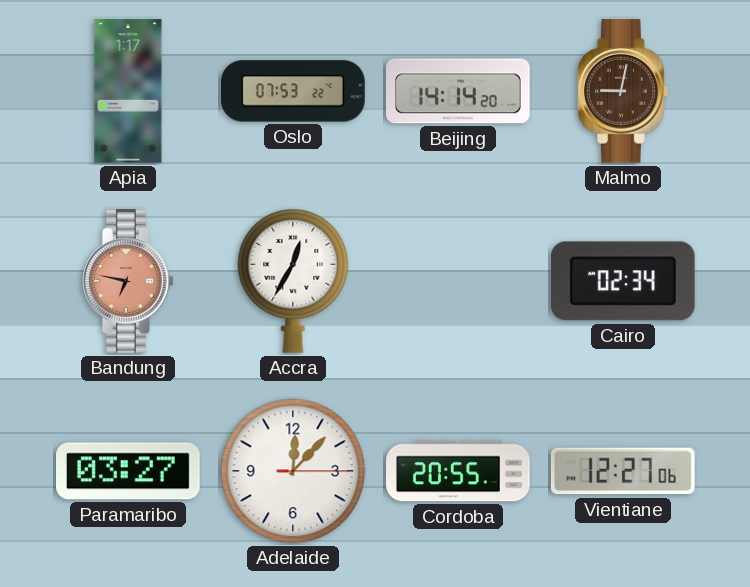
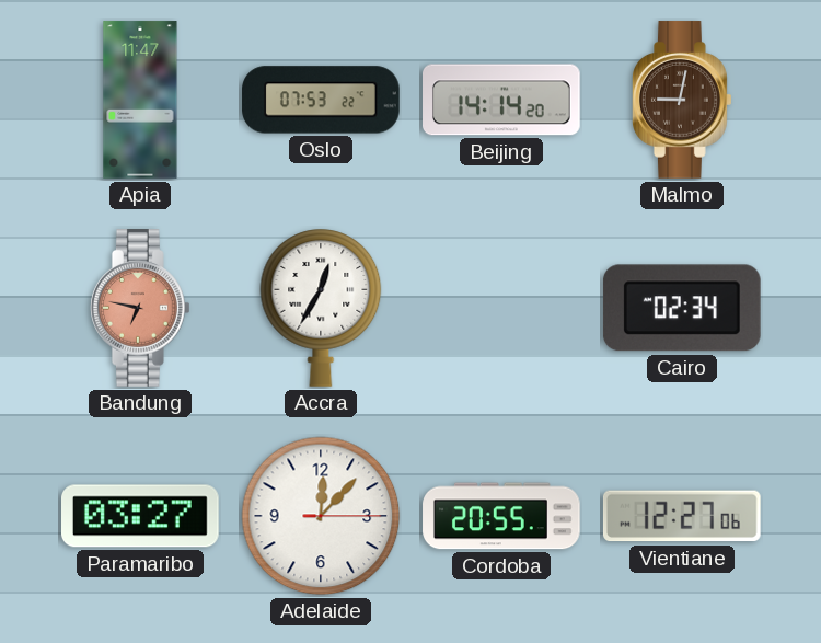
Apia: 1:17 -> 11:47
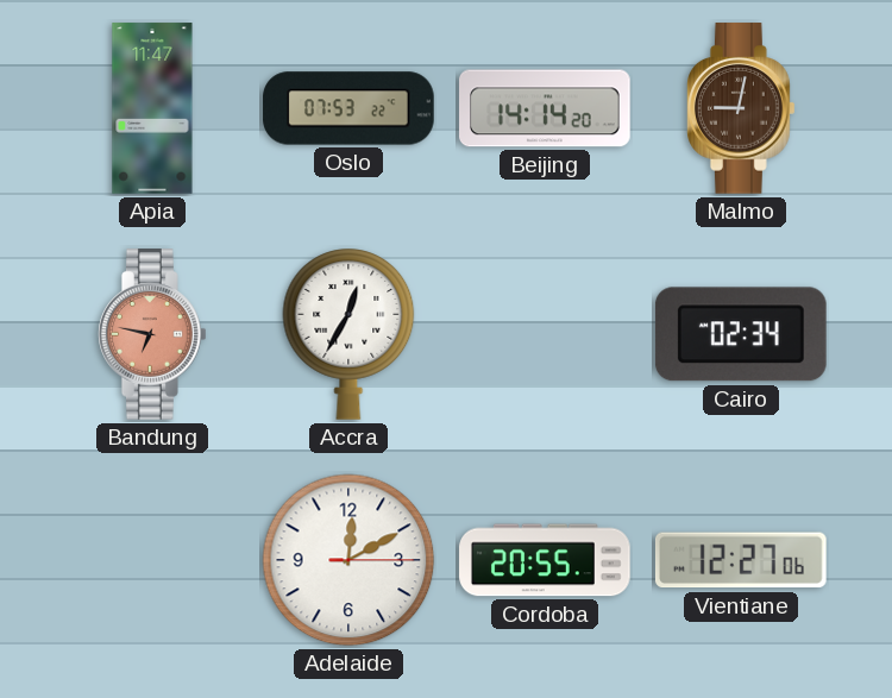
Paramaribo: 03:27 -> none
Adelaide: 12:07 -> 12:10
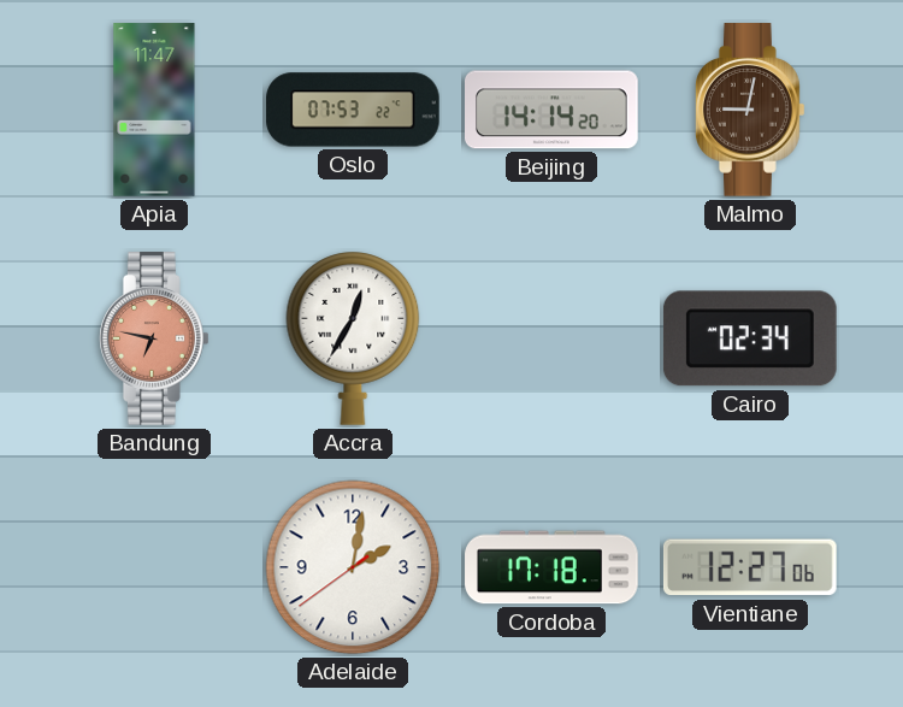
Adelaide: 12:10 -> 2:01
Cordoba: 20:55 -> 17:18
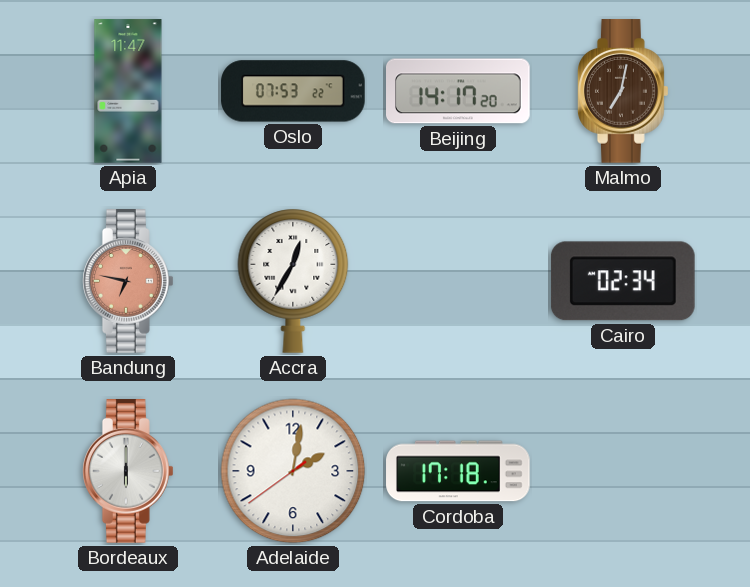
Beijing: 14:14 -> 14:17
Malmo: 9:02 -> 7:02
Bordeaux: none -> 6:00
Vientiane: 12:27 -> none
